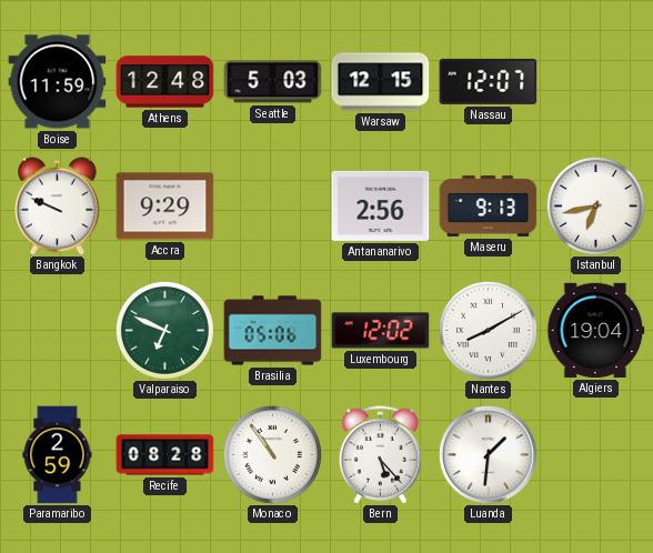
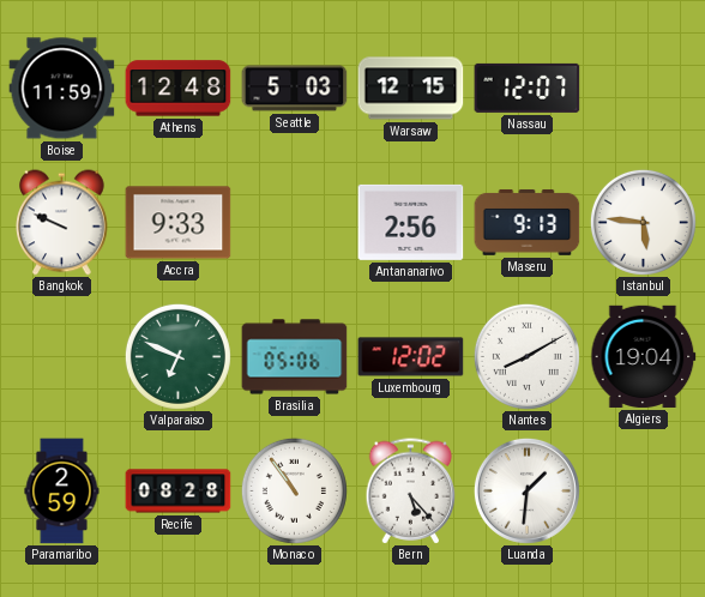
Accra: 9:29 -> 9:33
Istanbul: 6:43 -> 5:46
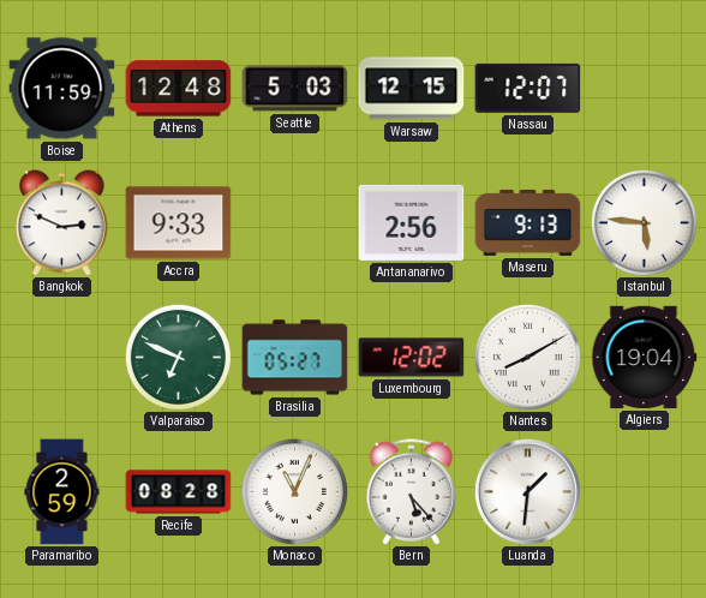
Bangkok: 9:49 -> 2:49
Brasilia: 05:06 -> 05:27
Monaco: 10:54 -> 11:04
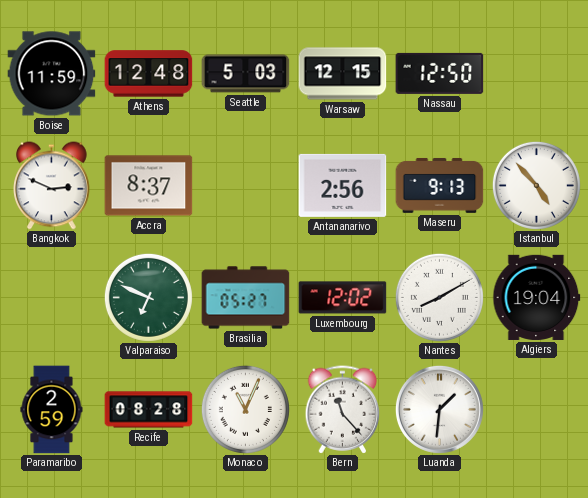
Nassau: 12:07 -> 12:50
Accra: 9:33 -> 8:37
Istanbul: 5:46 -> 4:53
Bern: 5:23 -> 11:23
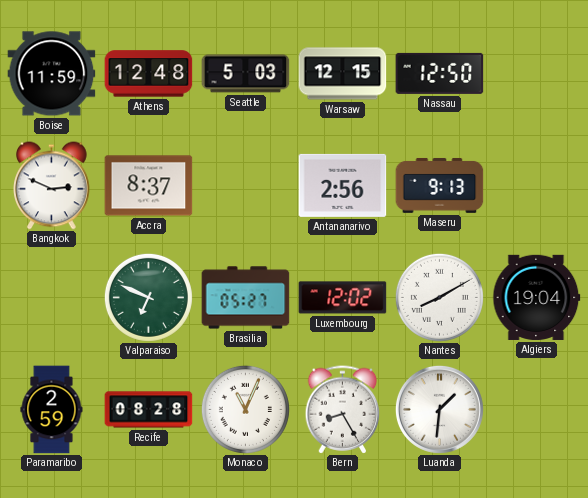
Istanbul: 4:53 -> none
Bern: 11:23 -> 8:25
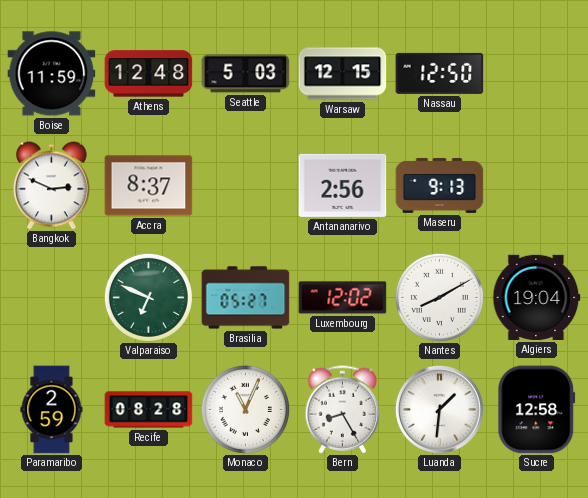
Sucre: none -> 12:58
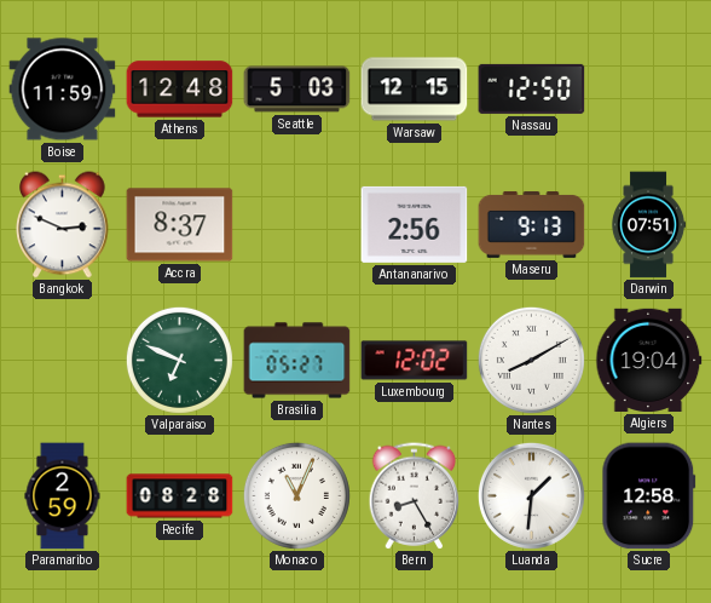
Darwin: none -> 07:51
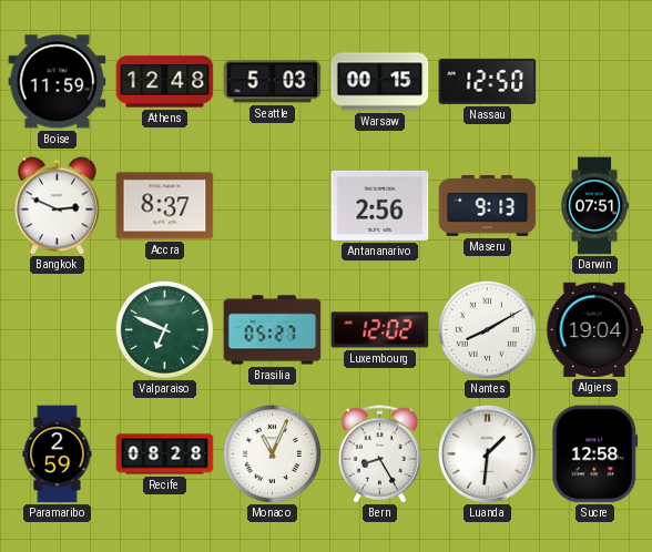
Warsaw: 12:15 -> 00:15
